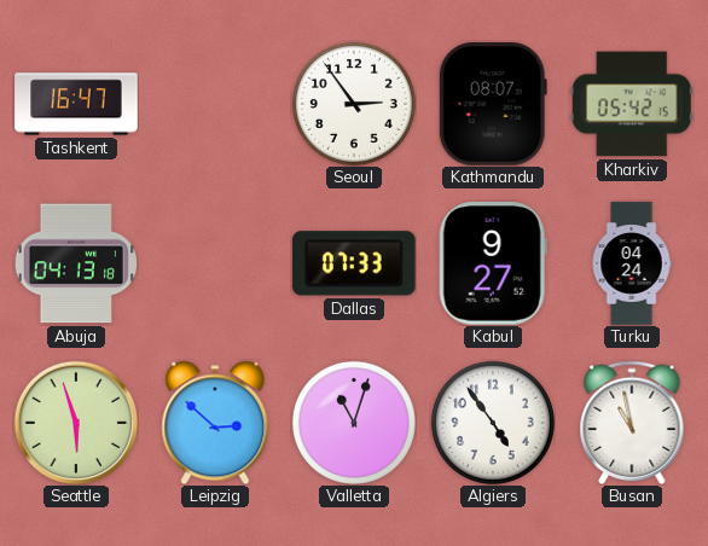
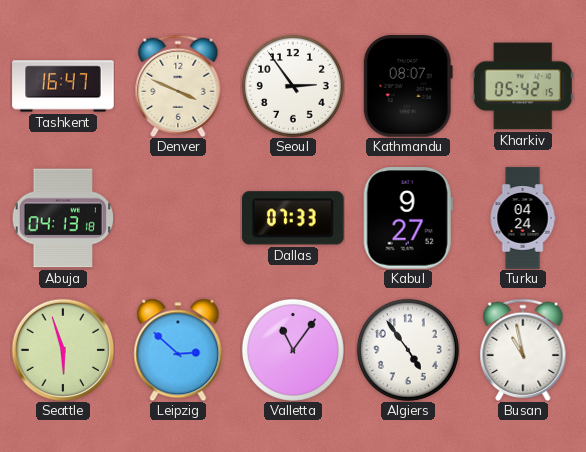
Denver: none -> 3:49
Valletta: 11:03 -> 11:06
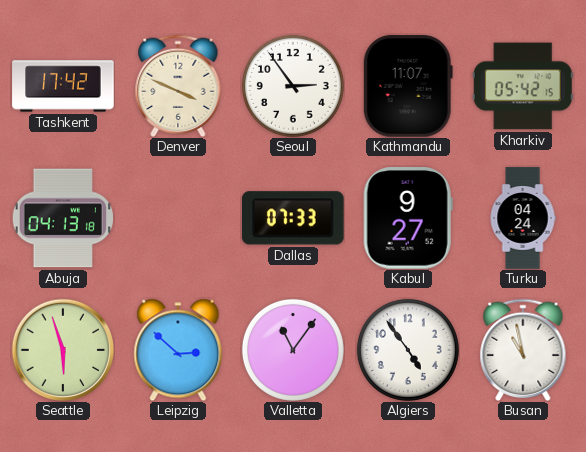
Tashkent: 16:47 -> 17:42
Kathmandu: 08:07 -> 11:07
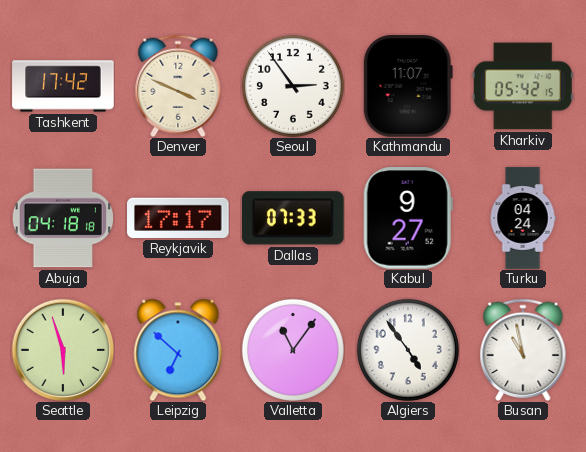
Abuja: 04:13 -> 04:18
Reykjavik: none -> 17:17
Leipzig: 2:52 -> 6:52
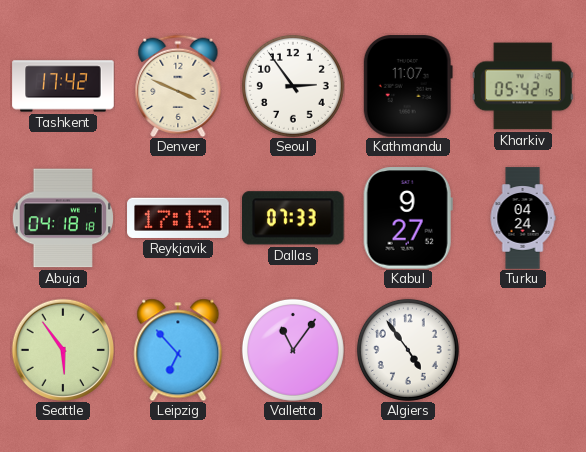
Reykjavik: 17:17 -> 17:13
Seattle: 5:57 -> 5:54
Leipzig: 6:52 -> 6:53
Busan: 10:58 -> none
